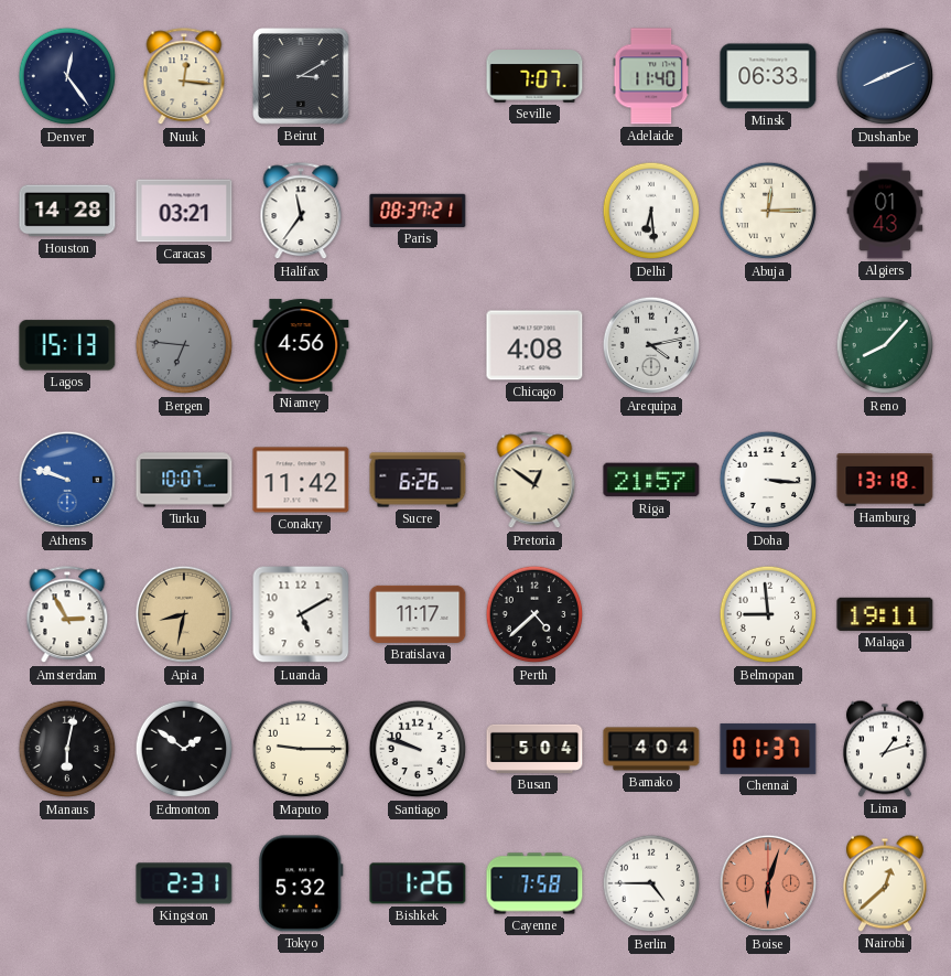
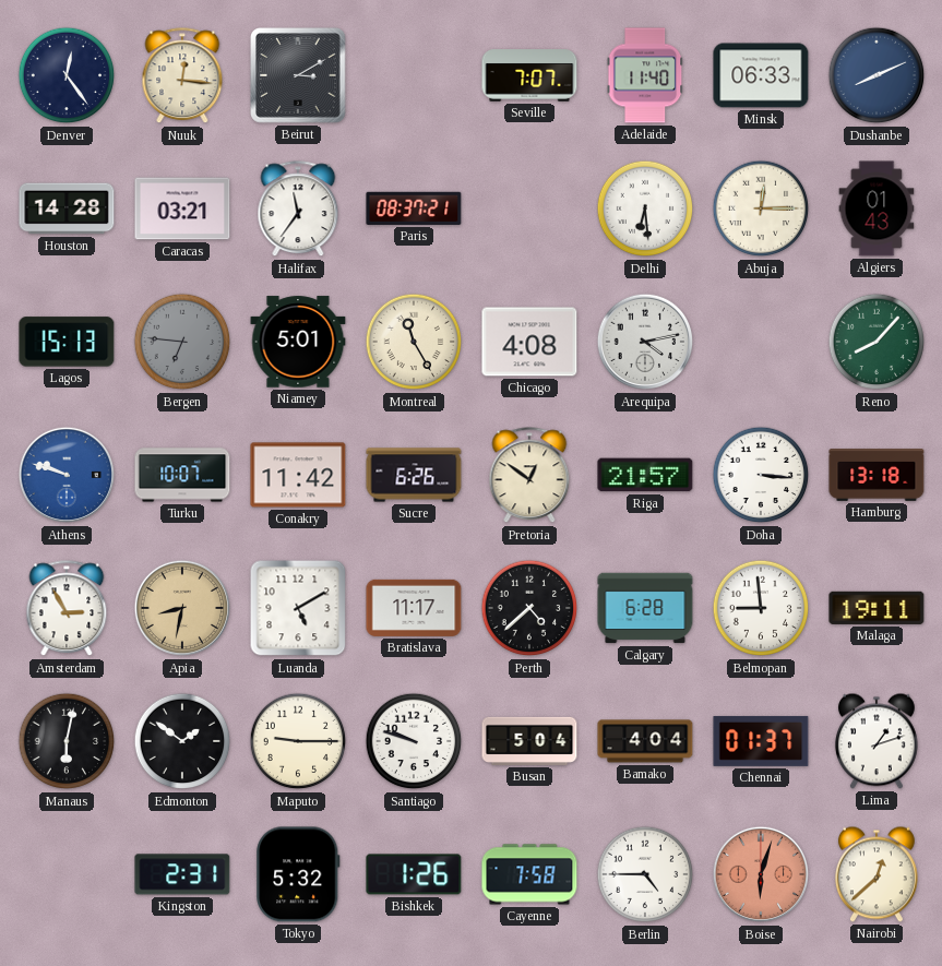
Niamey: 4:56 -> 5:01
Montreal: none -> 11:25
Calgary: none -> 6:28
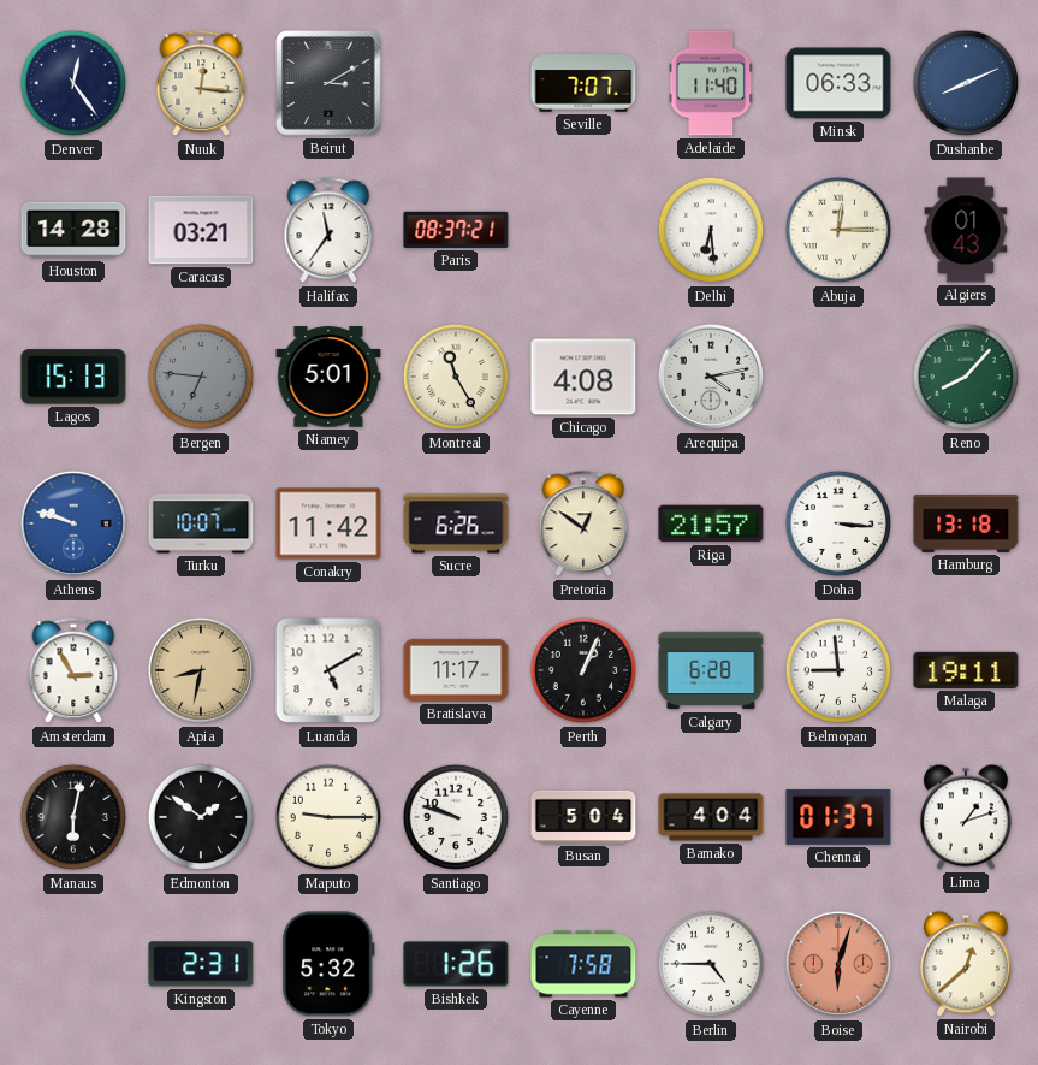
Perth: 4:38 -> 1:04
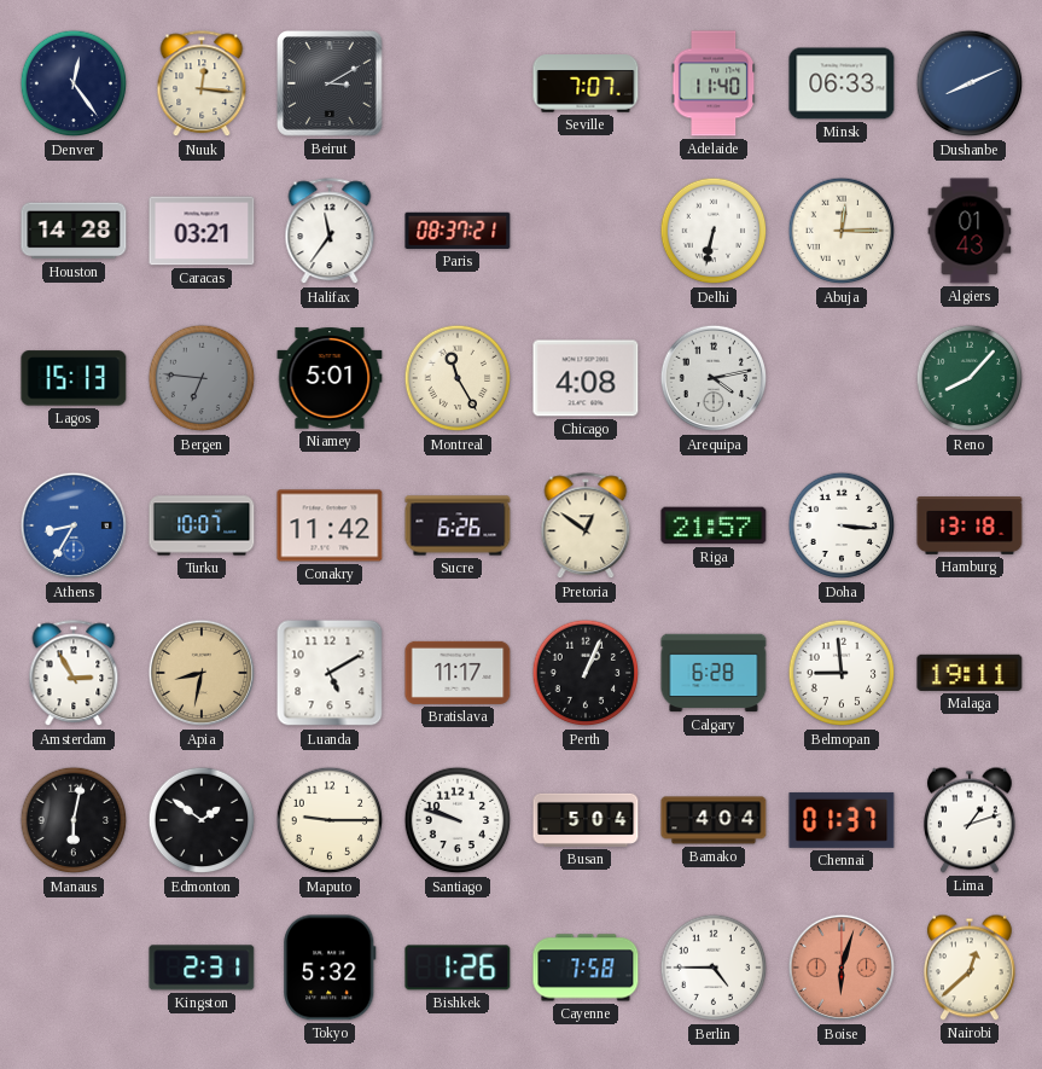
Delhi: 6:29 -> 6:32
Athens: 9:48 -> 8:35
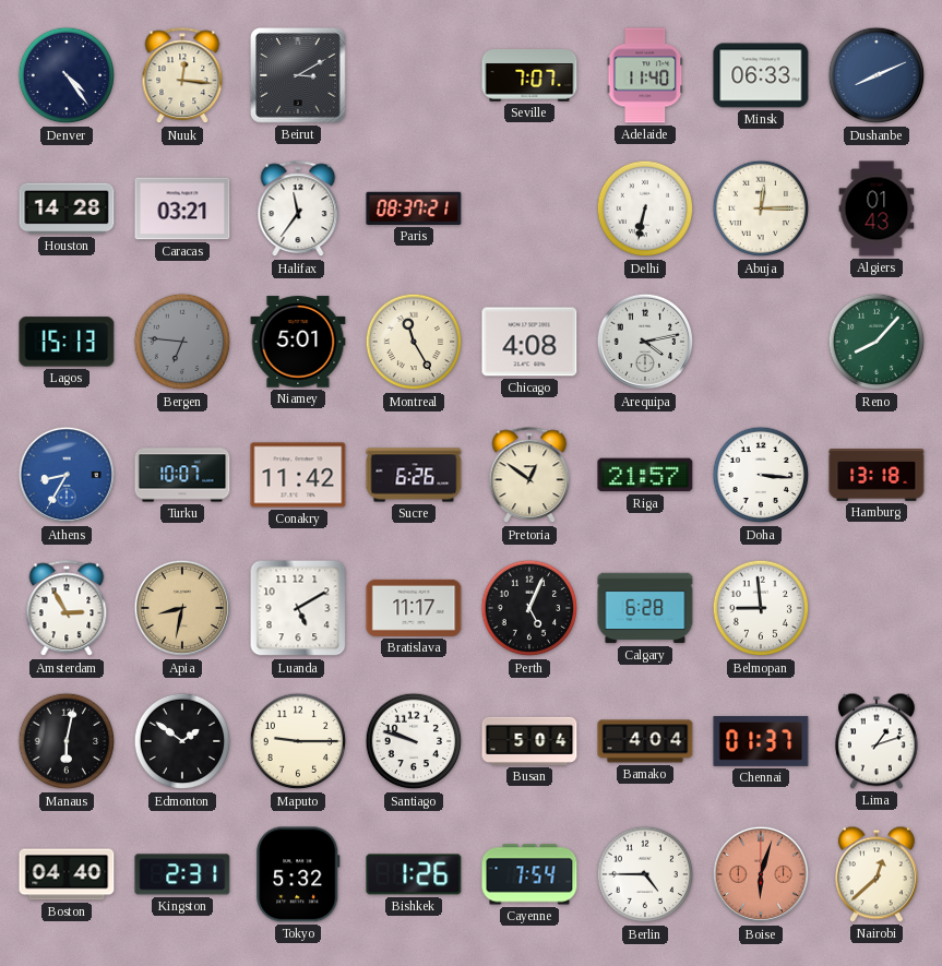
Denver: 12:24 -> 4:24
Perth: 1:04 -> 5:04
Malaga: 19:11 -> none
Boston: none -> 04:40
Cayenne: 7:58 -> 7:54
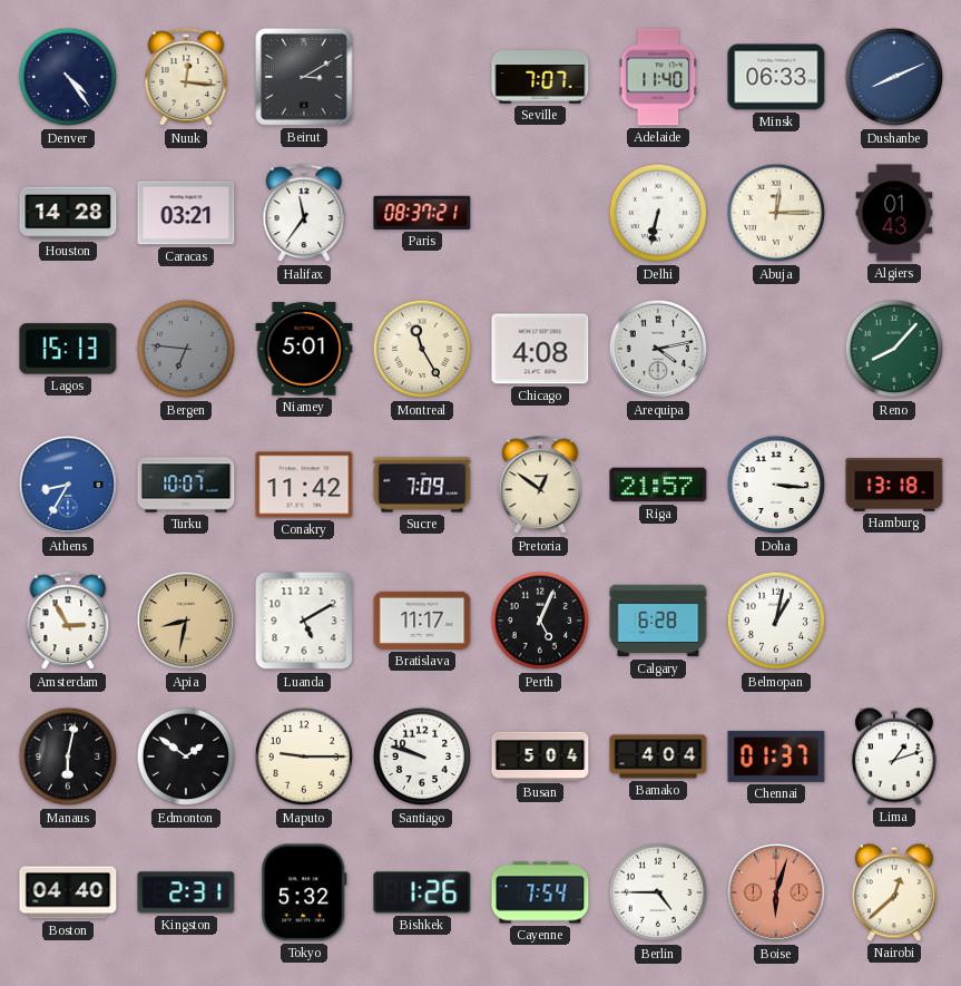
Sucre: 6:26 -> 7:09
Belmopan: 8:59 -> 1:02
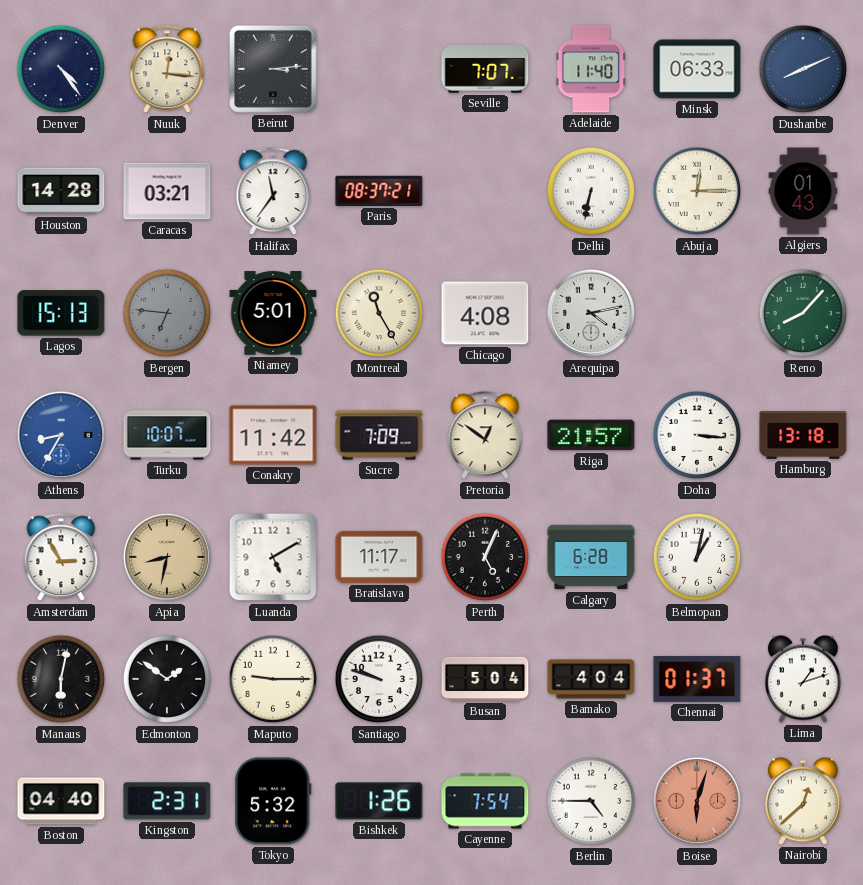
Beirut: 3:10 -> 3:14
